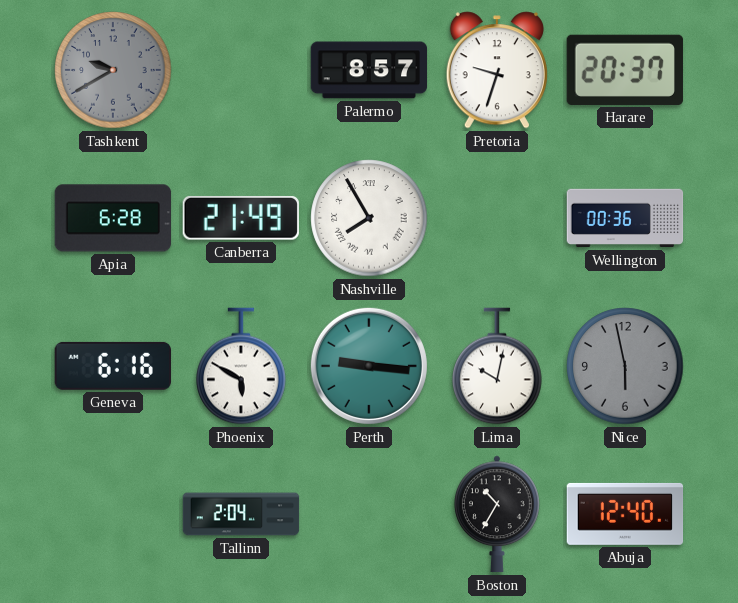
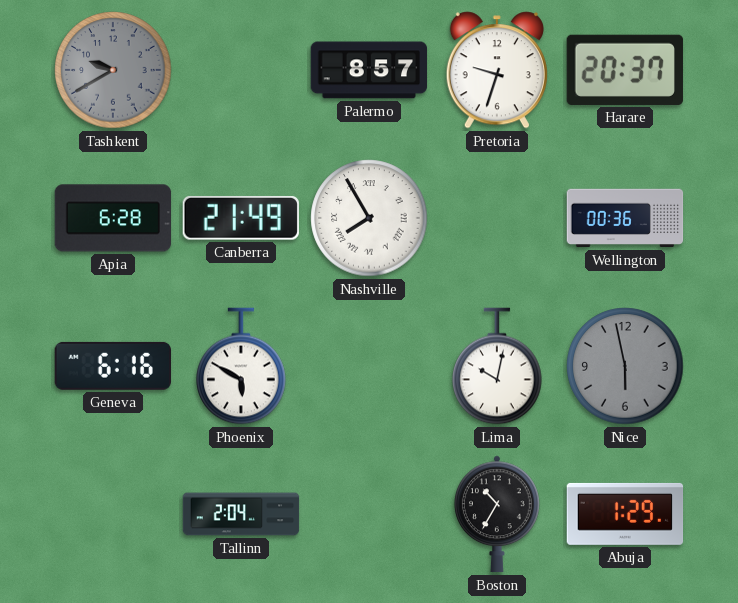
Perth: 9:16 -> none
Abuja: 12:40 -> 1:29
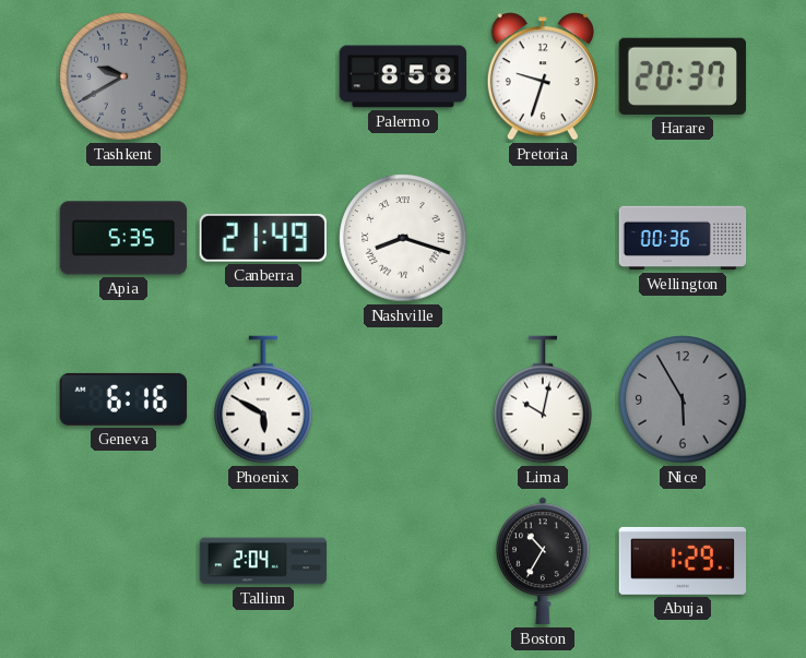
Palermo: 8:57 -> 8:58
Apia: 6:28 -> 5:35
Nashville: 7:55 -> 8:18
Nice: 5:58 -> 5:55
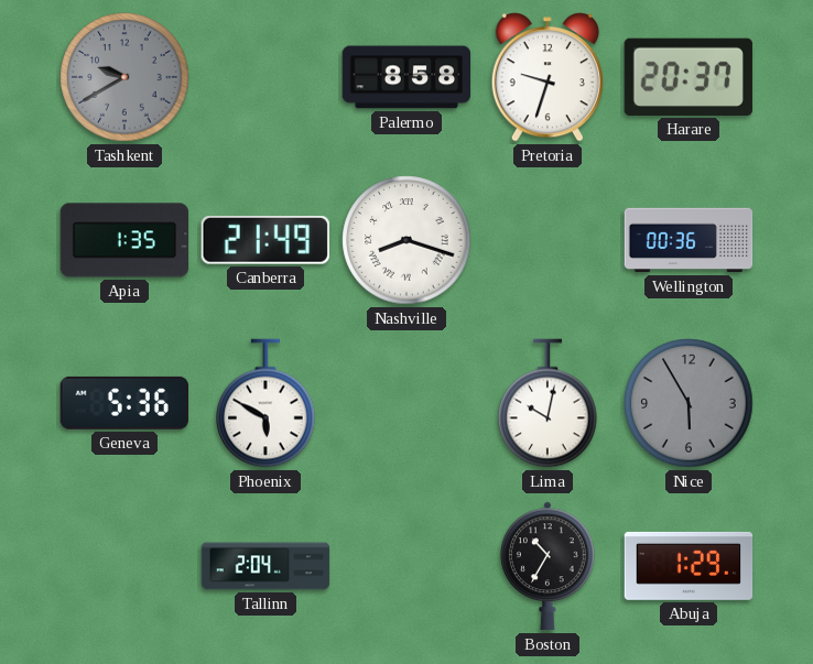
Apia: 5:35 -> 1:35
Geneva: 6:16 -> 5:36
